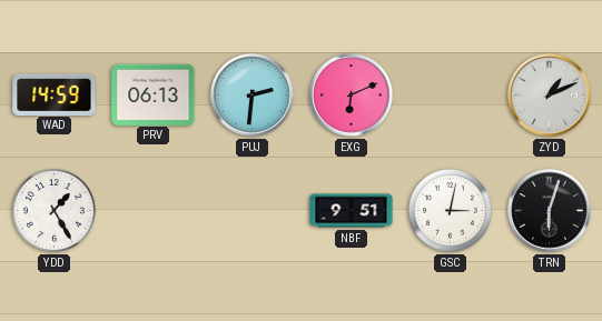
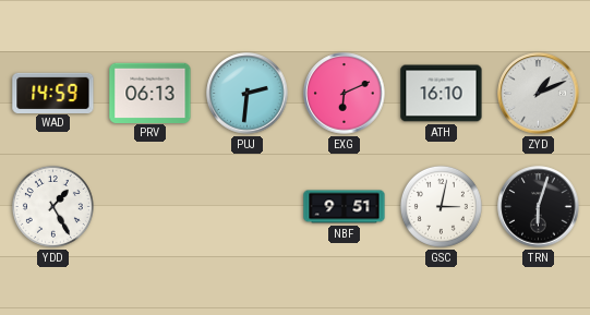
ATH: none -> 16:10
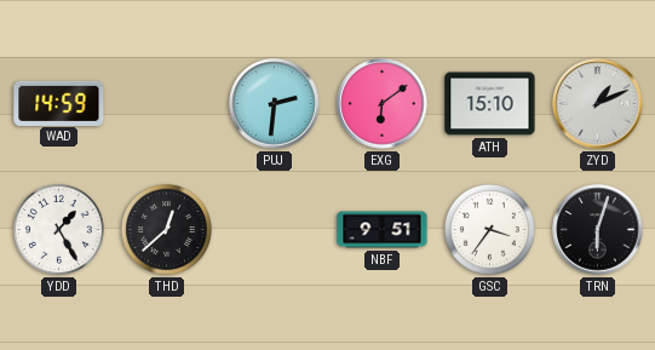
PRV: 06:13 -> none
EXG: 6:11 -> 6:09
ATH: 16:10 -> 15:10
THD: none -> 12:38
GSC: 3:02 -> 3:36
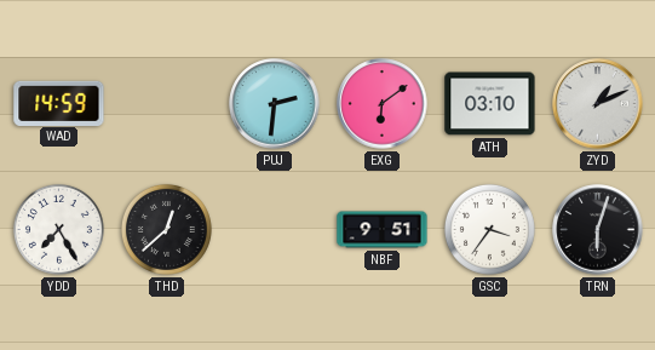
ATH: 15:10 -> 03:10
YDD: 1:25 -> 7:25
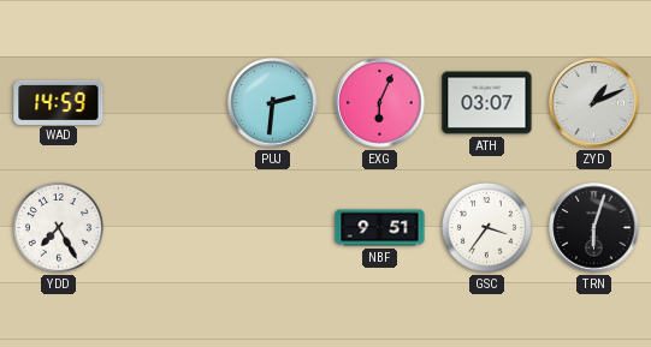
EXG: 6:09 -> 6:04
ATH: 03:10 -> 03:07
THD: 12:38 -> none
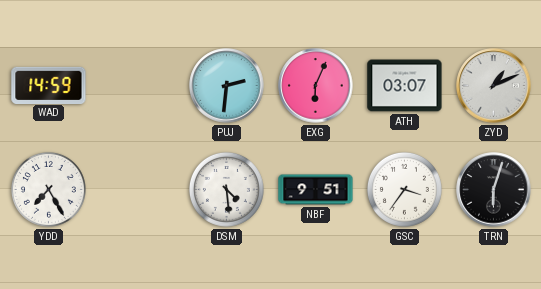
DSM: none -> 4:29
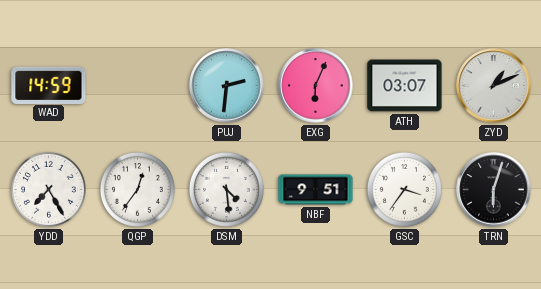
QGP: none -> 12:36
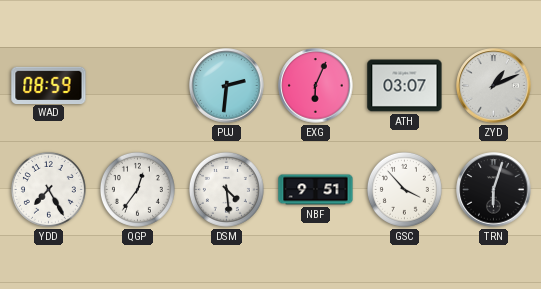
WAD: 14:59 -> 08:59
GSC: 3:36 -> 3:53
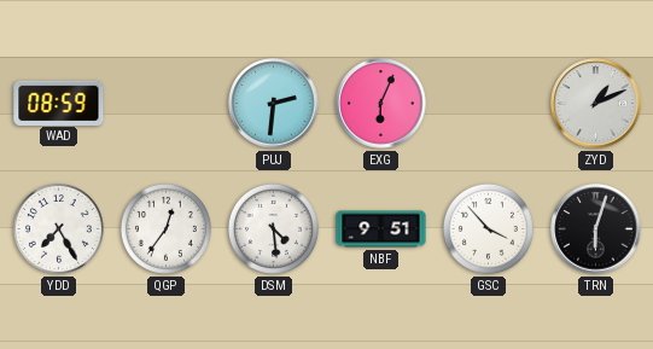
ATH: 03:07 -> none
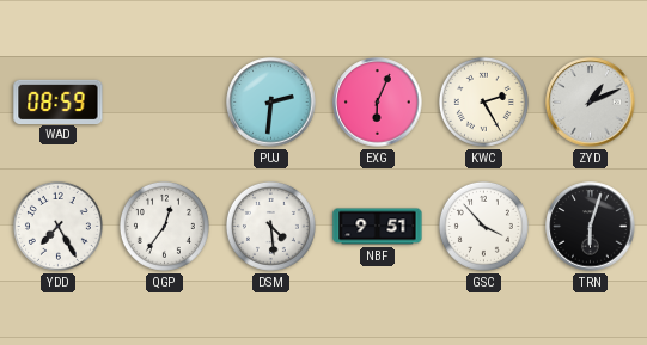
KWC: none -> 2:25
